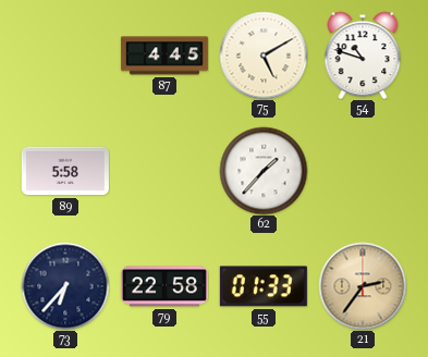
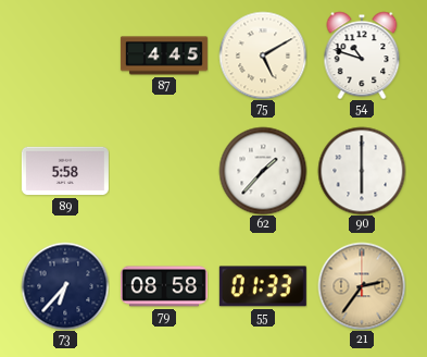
90: none -> 6:00
79: 22:58 -> 08:58
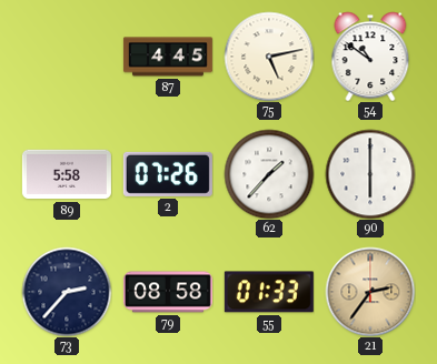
75: 5:10 -> 5:13
54: 10:48 -> 10:51
2: none -> 07:26
73: 6:37 -> 2:37
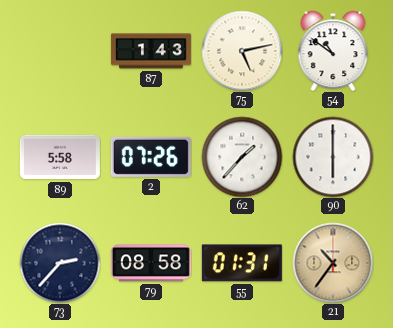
87: 4:45 -> 1:43
55: 01:33 -> 01:31
21: 2:36 -> 10:36
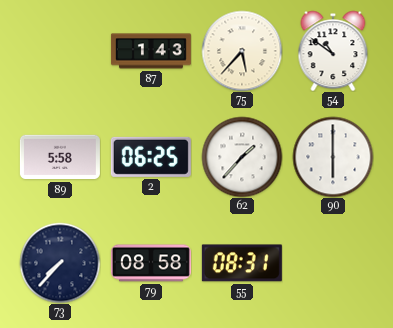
75: 5:13 -> 5:37
2: 07:26 -> 06:25
73: 2:37 -> 7:37
55: 01:31 -> 08:31
21: 10:36 -> none
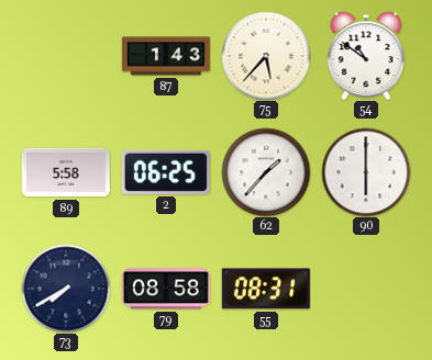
73: 7:37 -> 7:40
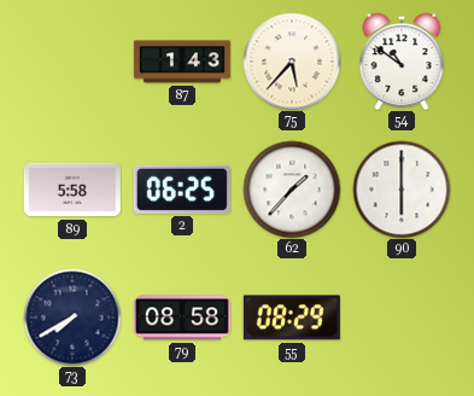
55: 08:31 -> 08:29
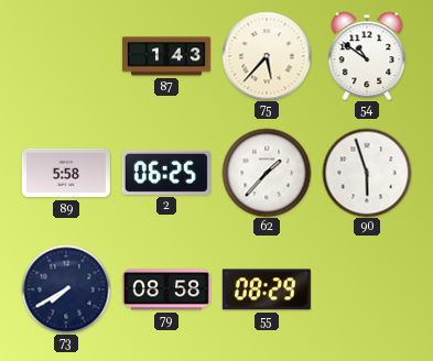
90: 6:00 -> 5:57
